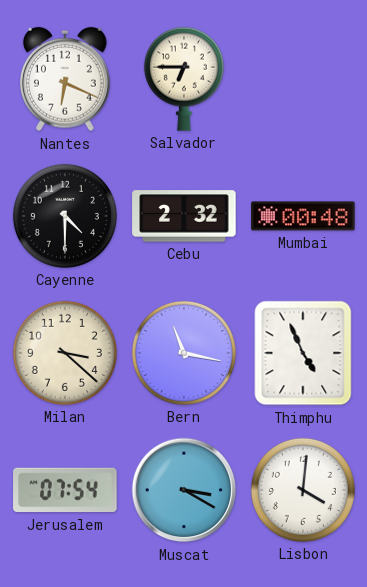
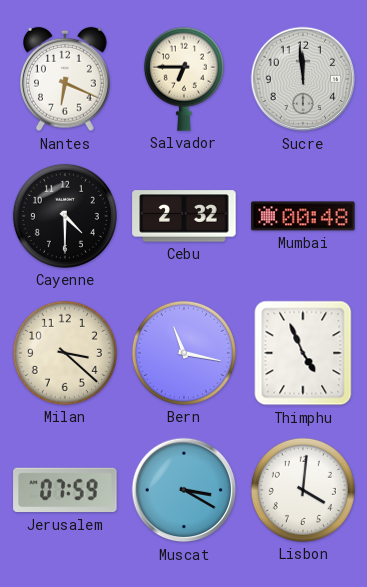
Sucre: none -> 11:59
Jerusalem: 07:54 -> 07:59
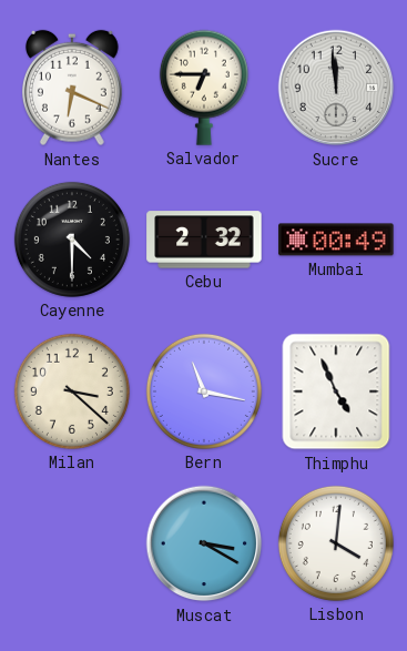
Mumbai: 00:48 -> 00:49
Jerusalem: 07:59 -> none
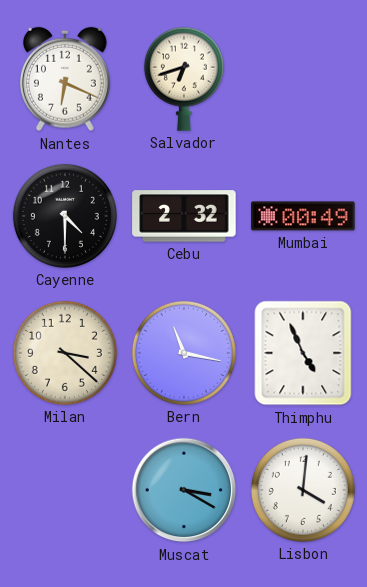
Salvador: 6:45 -> 6:42
Sucre: 11:59 -> none
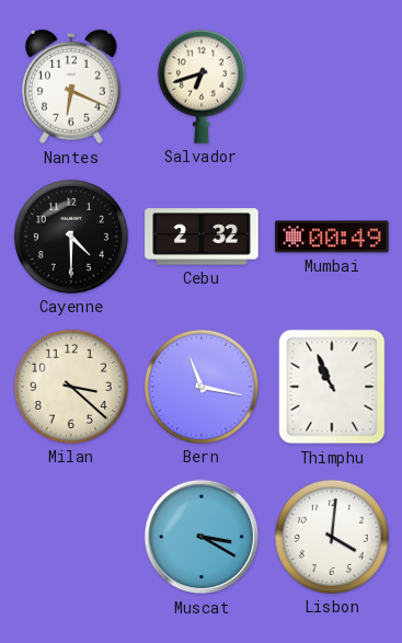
Thimphu: 4:56 -> 10:56
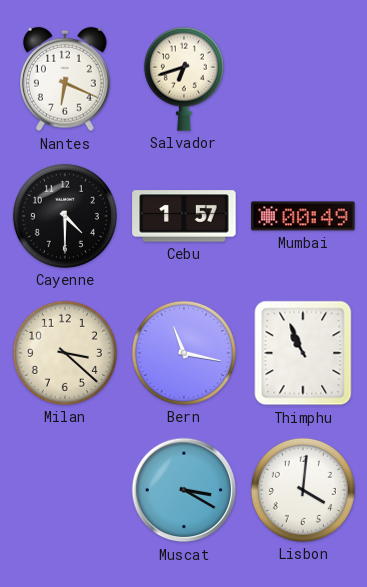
Cebu: 2:32 -> 1:57
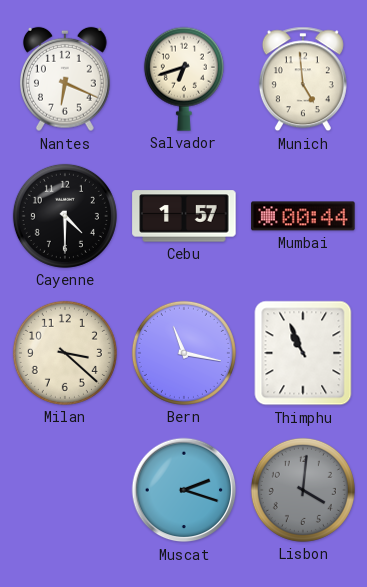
Munich: none -> 4:59
Mumbai: 00:49 -> 00:44
Muscat: 3:20 -> 2:18
Lisbon dial: white -> grey
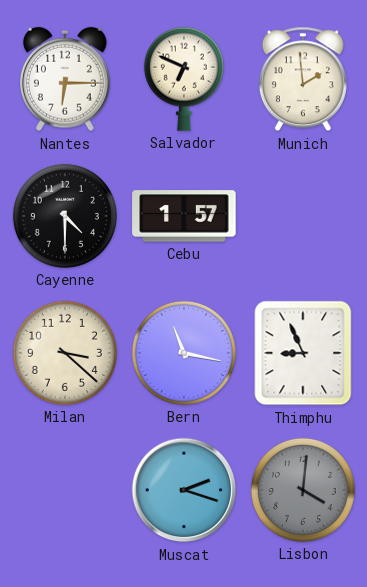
Nantes: 6:19 -> 6:15
Salvador: 6:42 -> 6:49
Munich: 4:59 -> 1:59
Mumbai: 00:44 -> none
Thimphu: 10:56 -> 8:56
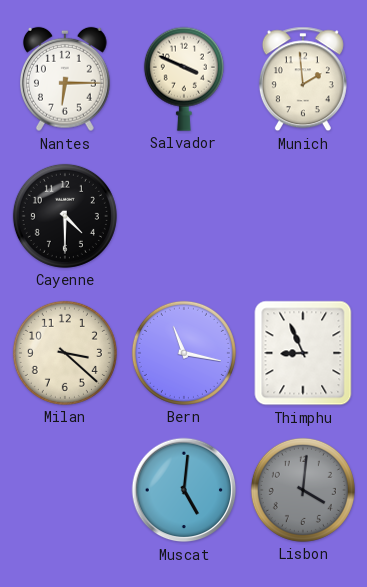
Salvador: 6:49 -> 3:49
Cebu: 1:57 -> none
Muscat: 2:18 -> 5:01
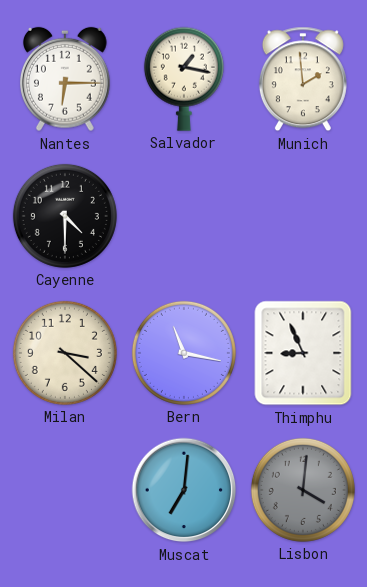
Salvador: 3:49 -> 1:17
Muscat: 5:01 -> 7:01
